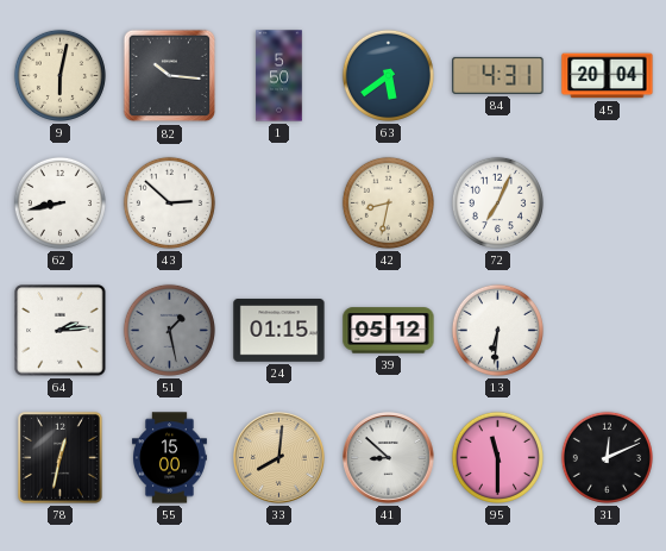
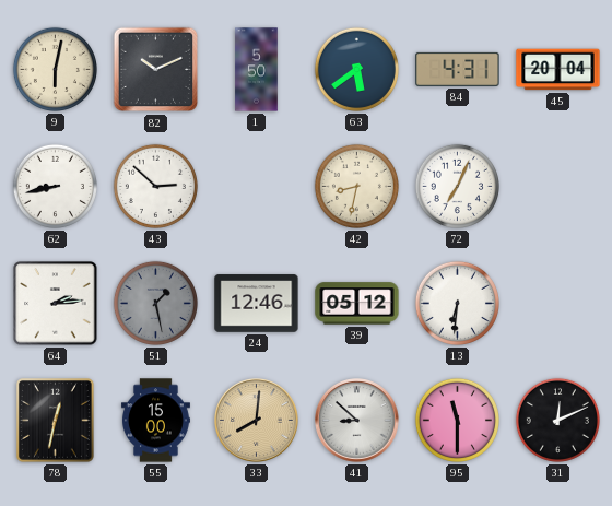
82: 10:16 -> 10:11
24: 01:15 -> 12:46
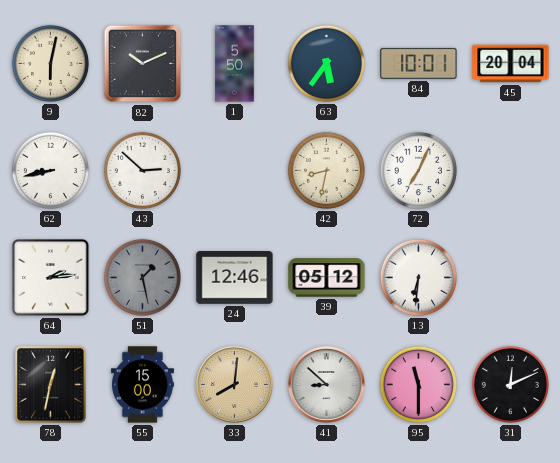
63: 5:39 -> 5:36
84: 4:31 -> 10:01
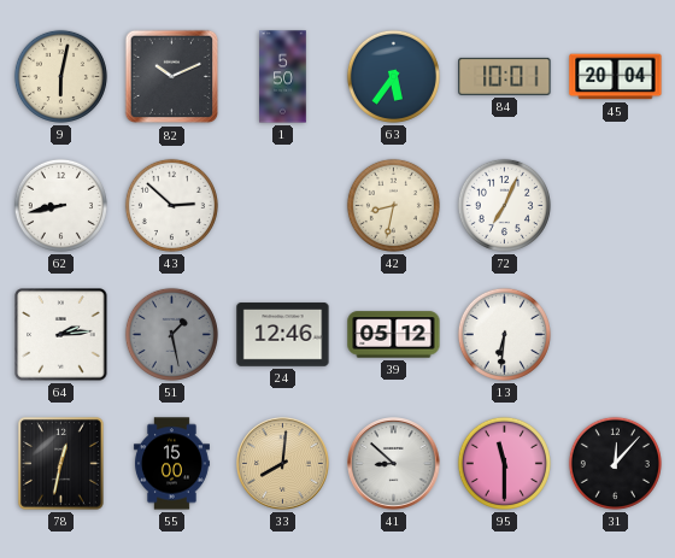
31: 12:11 -> 12:07
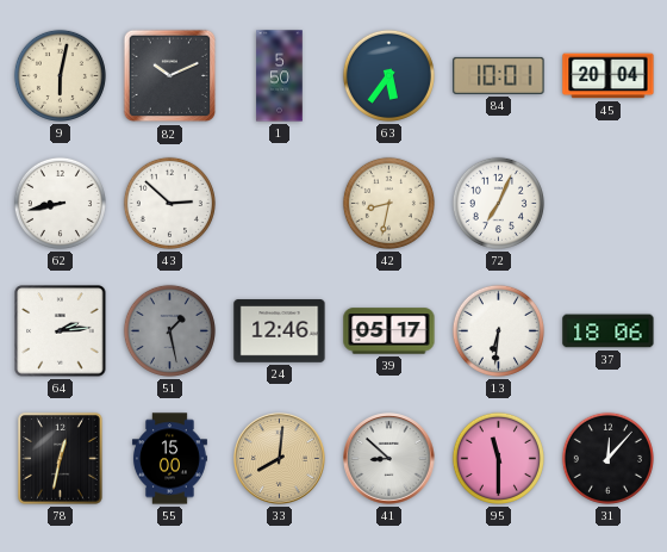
39: 05:12 -> 05:17
37: none -> 18:06
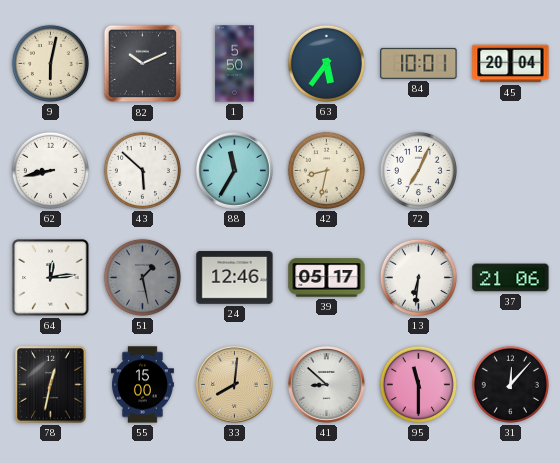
43: 2:52 -> 5:52
88: none -> 11:35
64: 2:14 -> 12:14
37: 18:06 -> 21:06
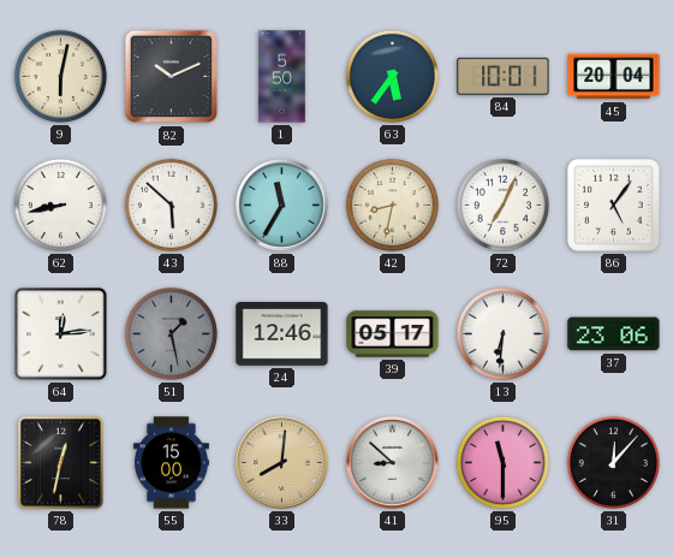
86: none -> 5:06
37: 21:06 -> 23:06
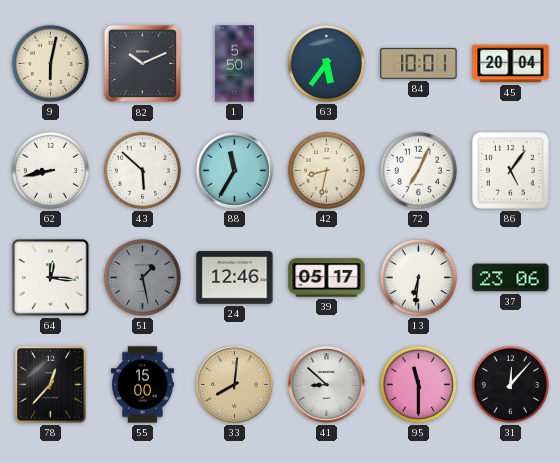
64: 12:14 -> 12:16
78: 12:32 -> 12:37
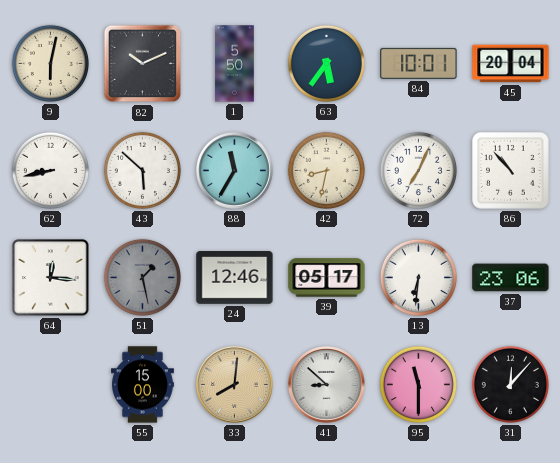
86: 5:06 -> 10:53
78: 12:37 -> none
